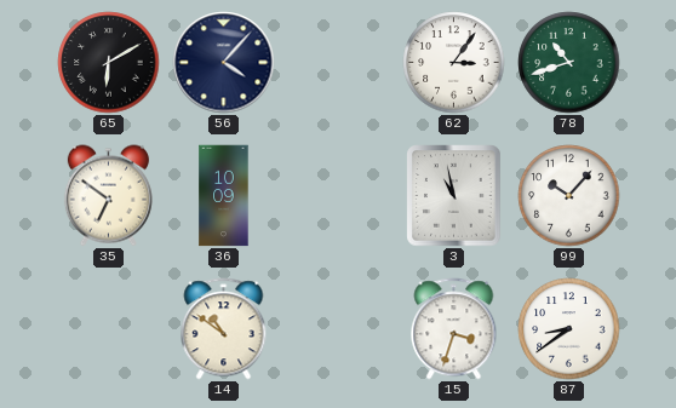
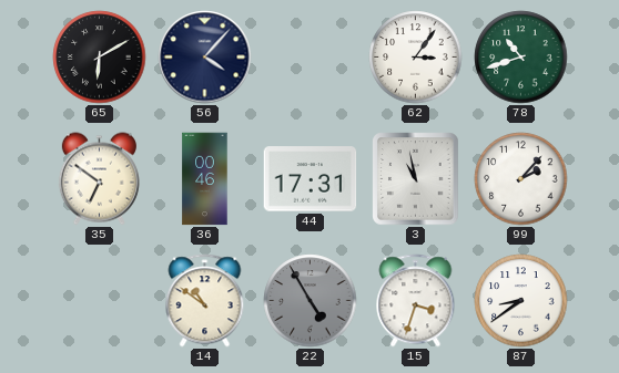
36: 10:09 -> 00:46
44: none -> 17:31
99: 10:07 -> 2:07
22: none -> 4:55
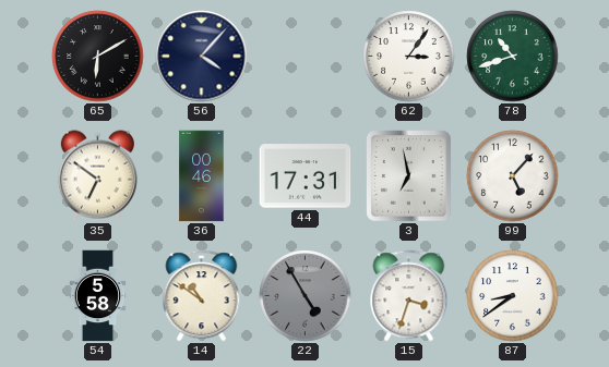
3: 10:58 -> 6:58
99: 2:07 -> 5:07
54: none -> 5:58
